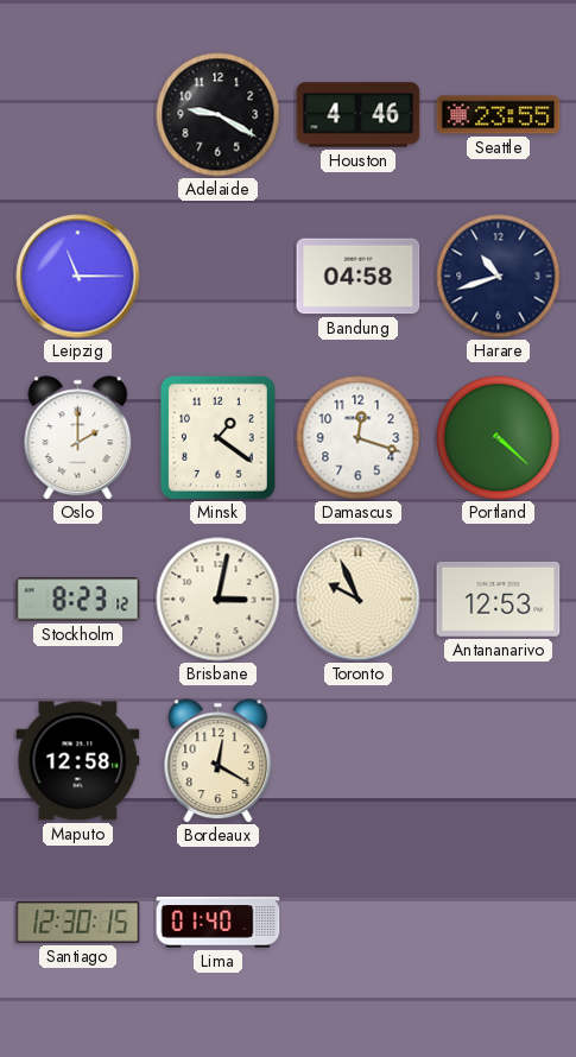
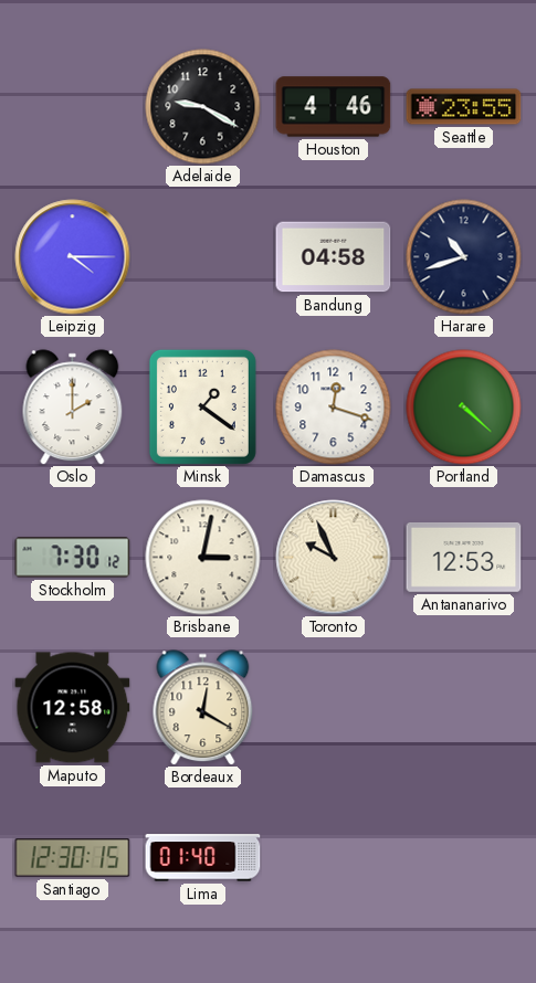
Leipzig: 11:15 -> 4:15
Stockholm: 8:23 -> 7:30
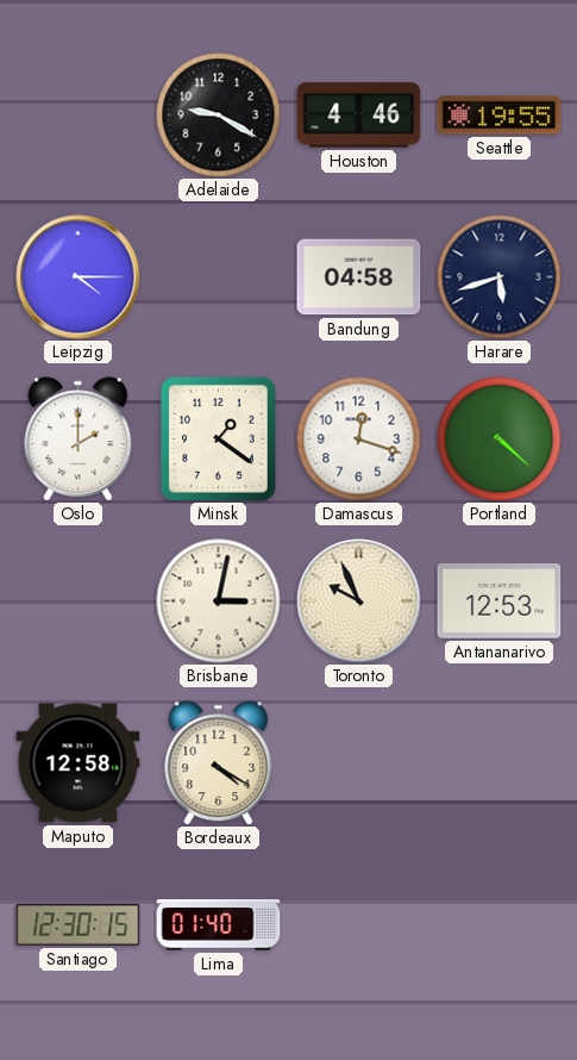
Seattle: 23:55 -> 19:55
Harare: 10:42 -> 5:42
Stockholm: 7:30 -> none
Bordeaux: 12:20 -> 4:20
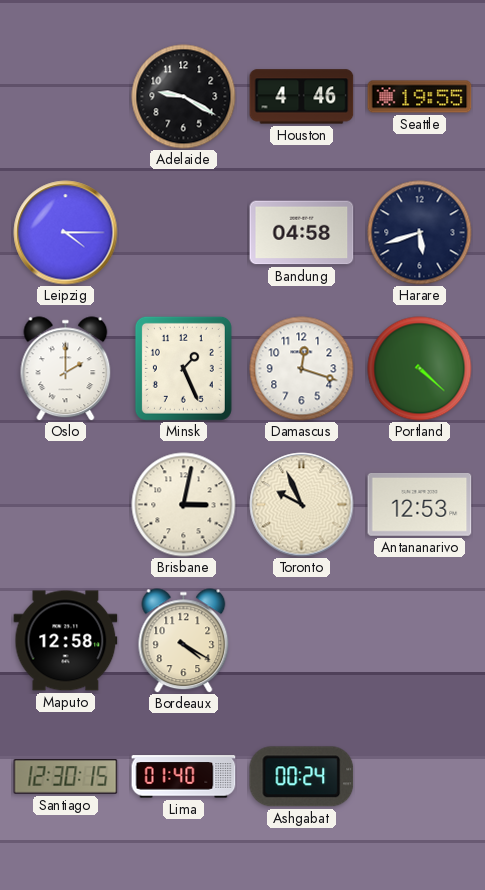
Minsk: 1:21 -> 1:26
Ashgabat: none -> 00:24
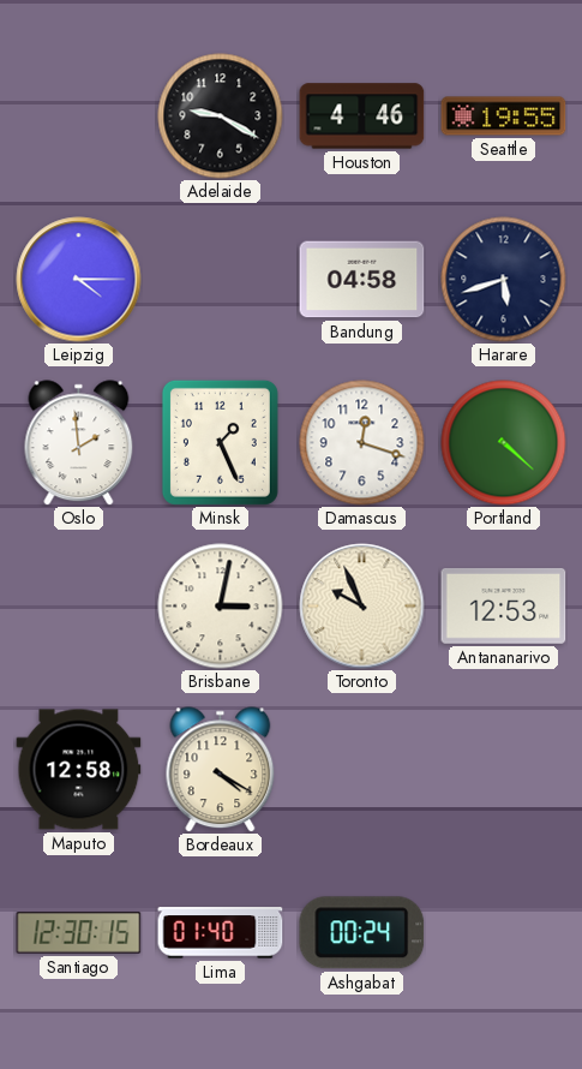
Oslo: 2:00 -> 1:59
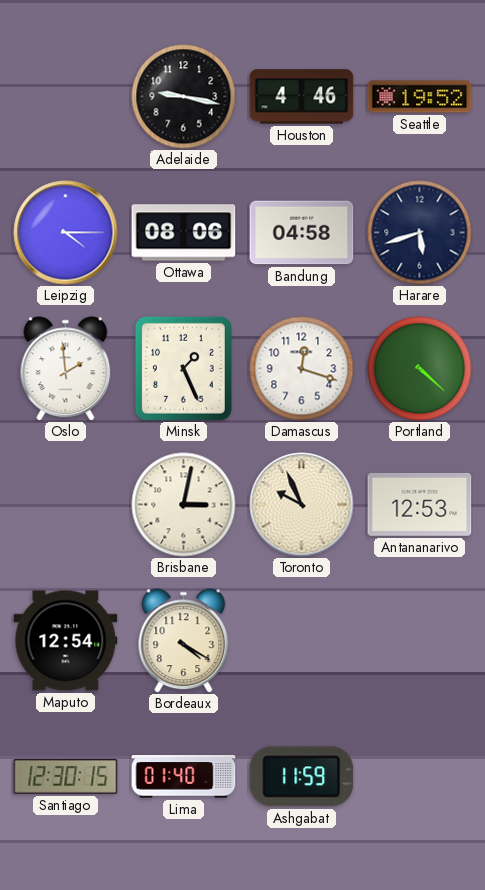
Adelaide: 9:20 -> 9:17
Seattle: 19:55 -> 19:52
Ottawa: none -> 08:06
Maputo: 12:58 -> 12:54
Ashgabat: 00:24 -> 11:59
